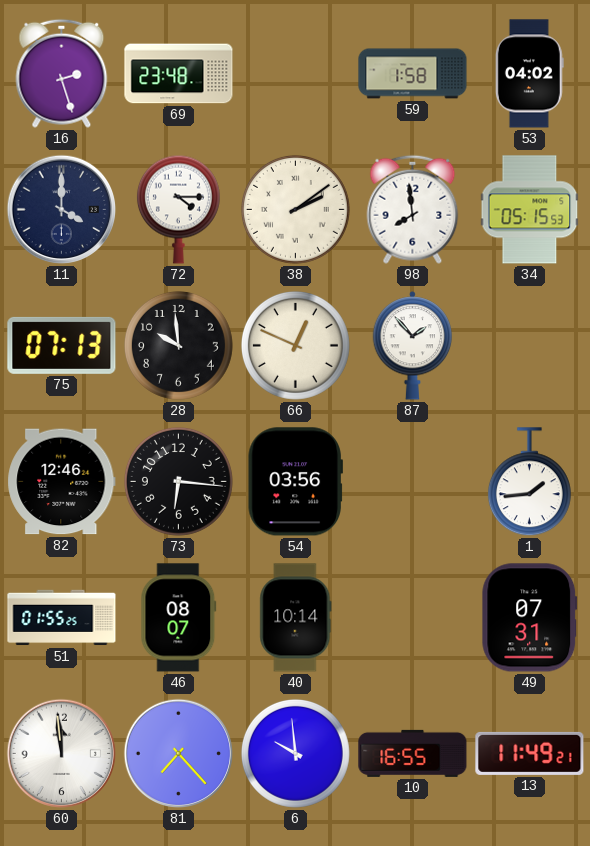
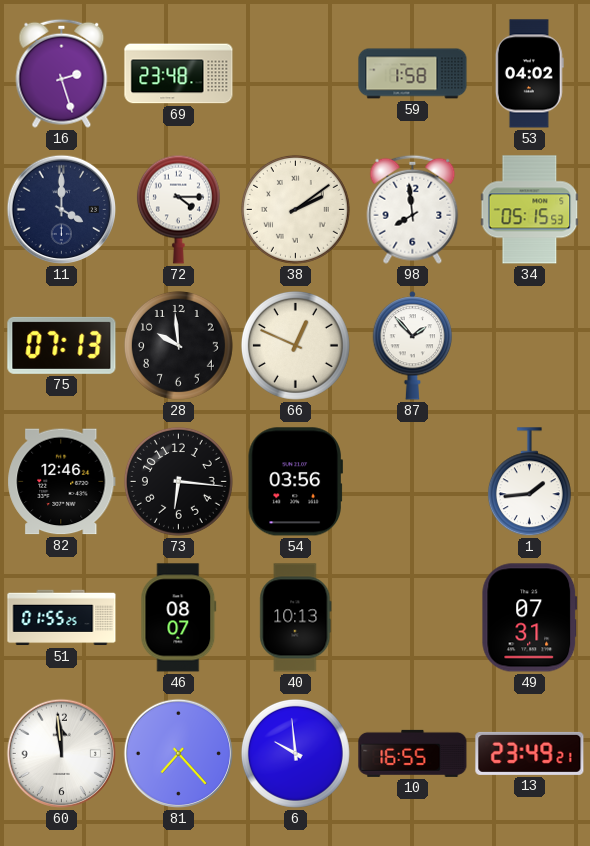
40: 10:14 -> 10:13
13: 11:49 -> 23:49
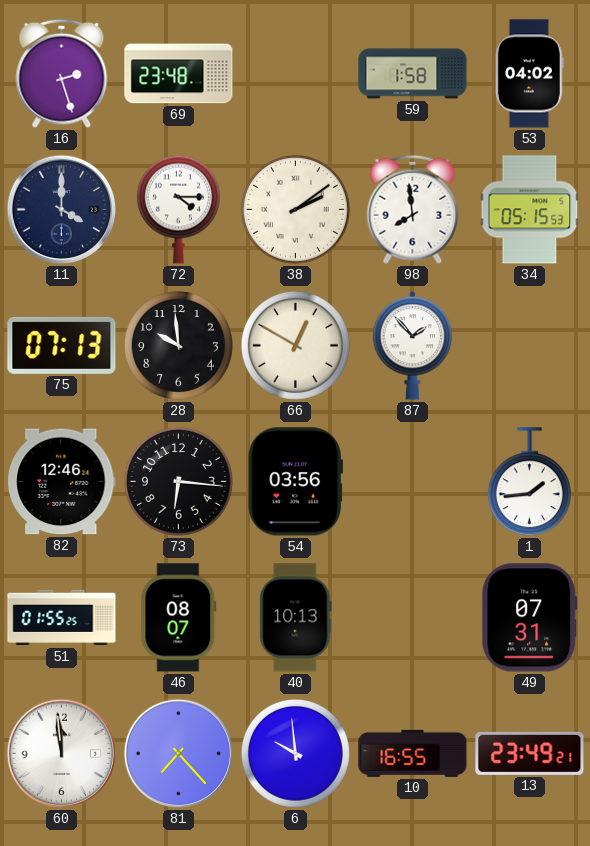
66: 12:49 -> 12:50
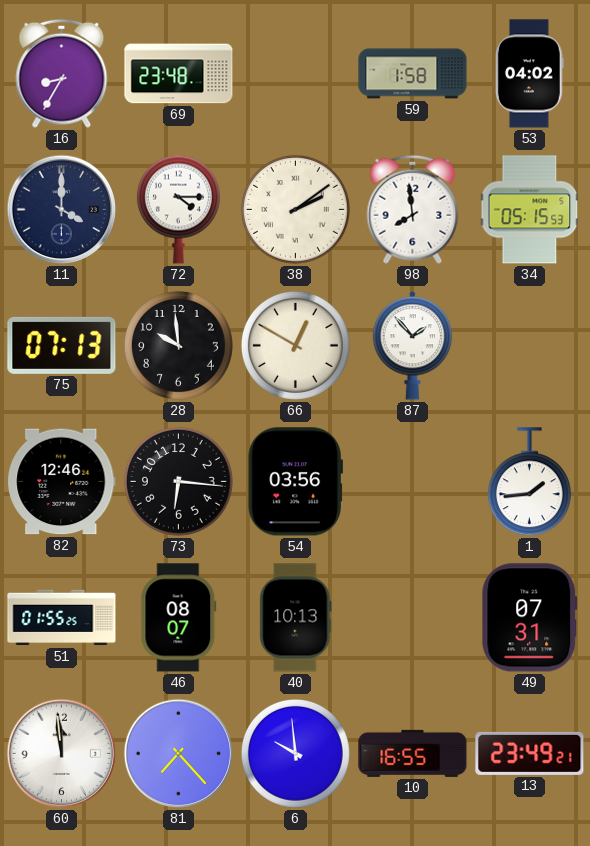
16: 2:27 -> 8:35
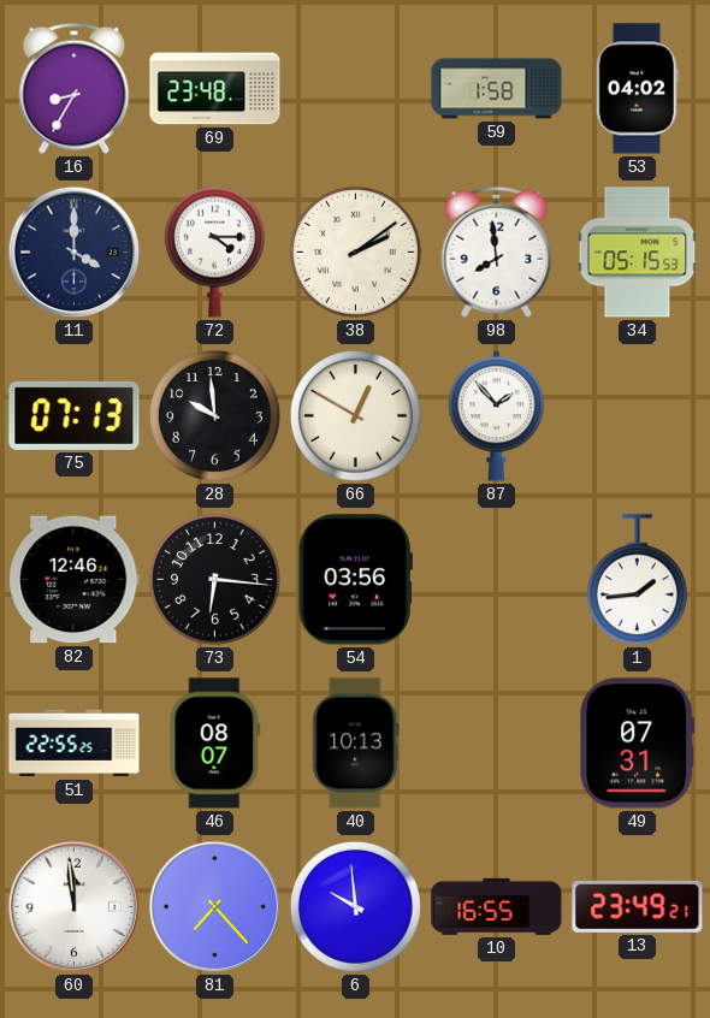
51: 01:55 -> 22:55
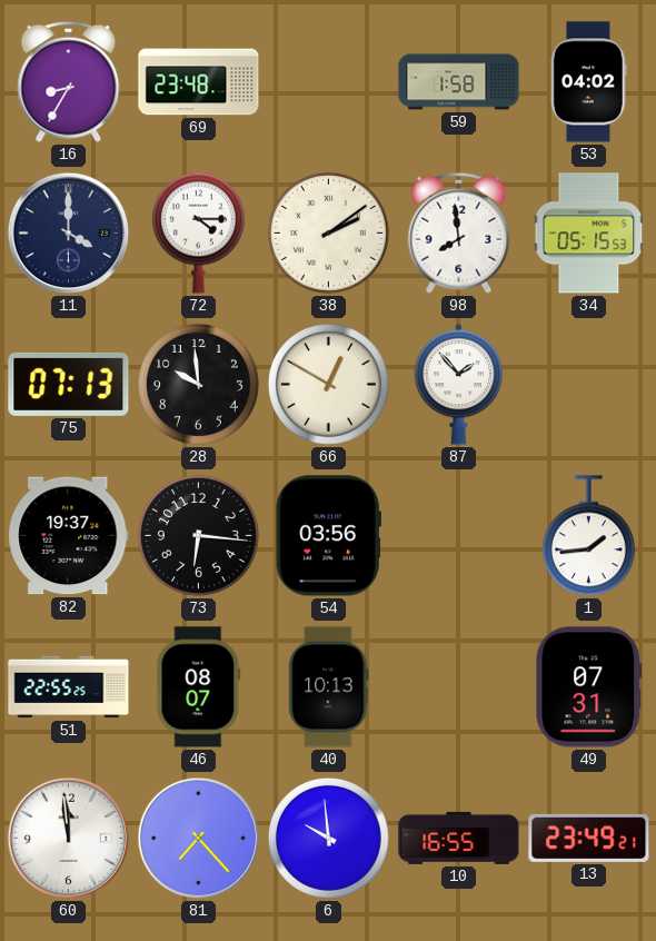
82: 12:46 -> 19:37
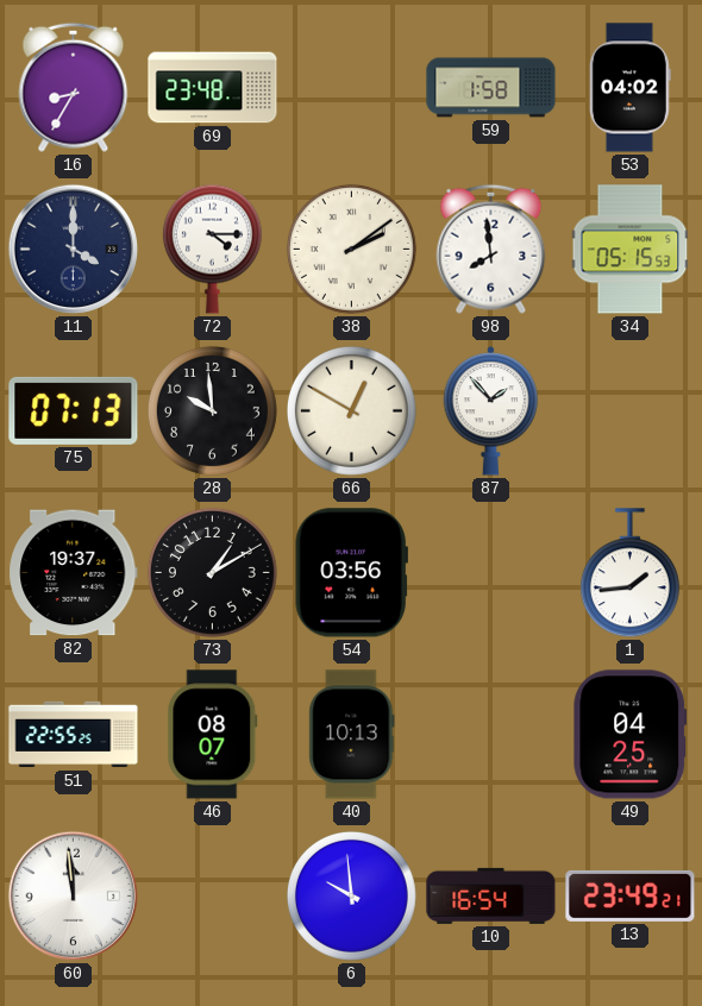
73: 6:16 -> 1:10
49: 07:31 -> 04:25
81: 7:23 -> none
10: 16:55 -> 16:54
